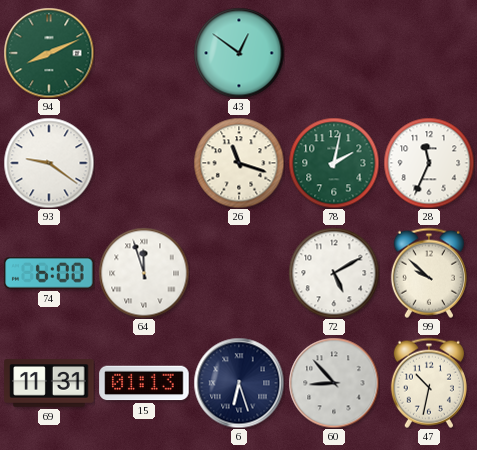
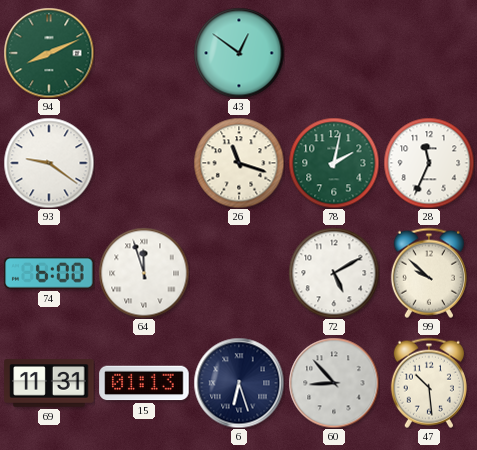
47: 10:32 -> 10:29
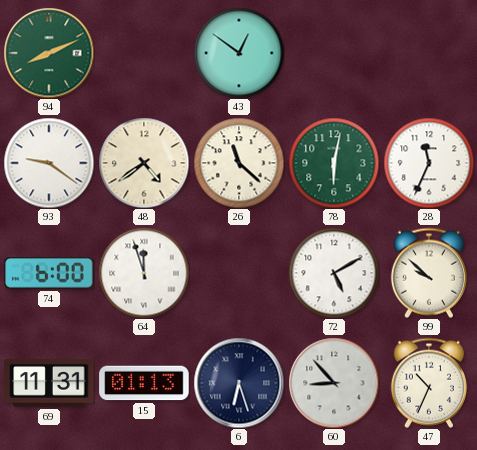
48: none -> 4:39
26: 11:18 -> 11:22
78: 2:02 -> 6:02
47: 10:29 -> 10:34
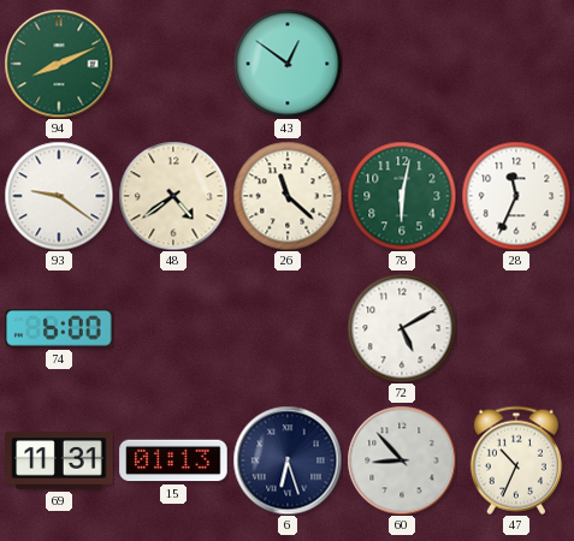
64: 11:57 -> none
99: 9:52 -> none
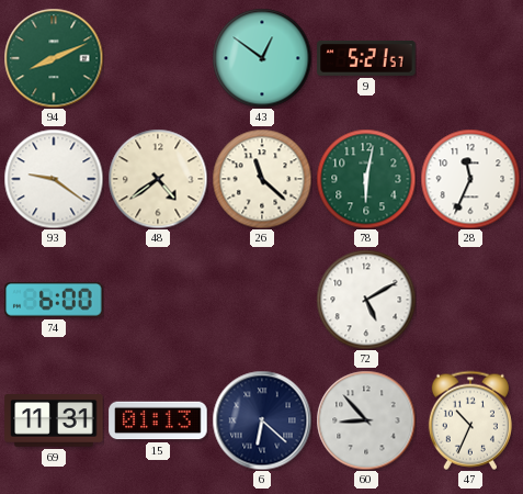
9: none -> 5:21
6: 6:27 -> 6:22
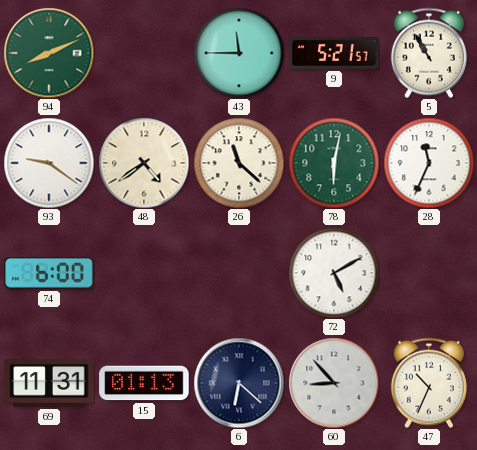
43: 12:51 -> 11:45
5: none -> 10:55
